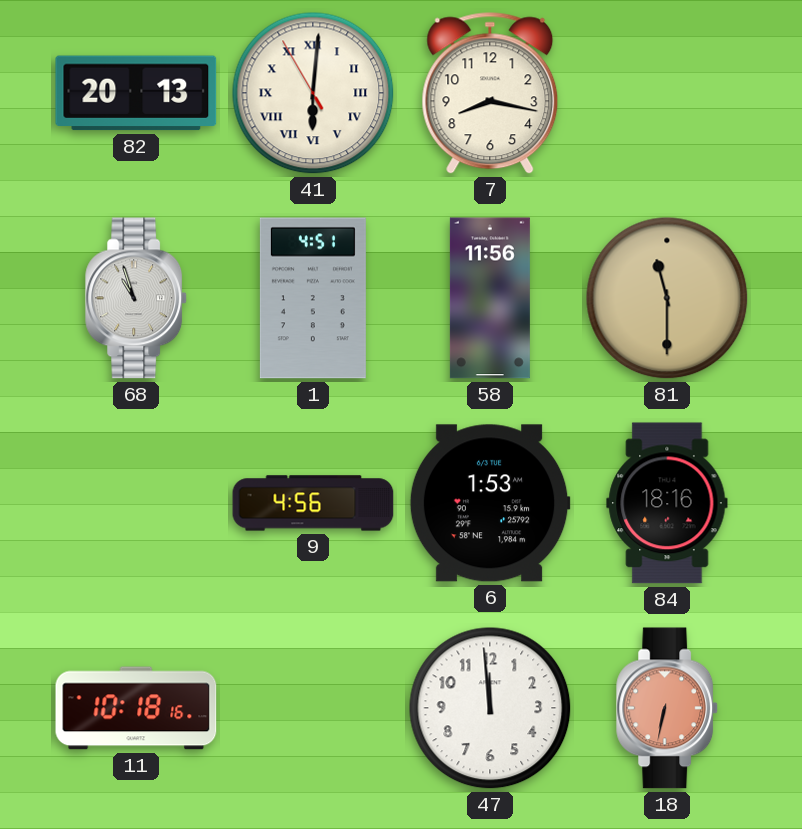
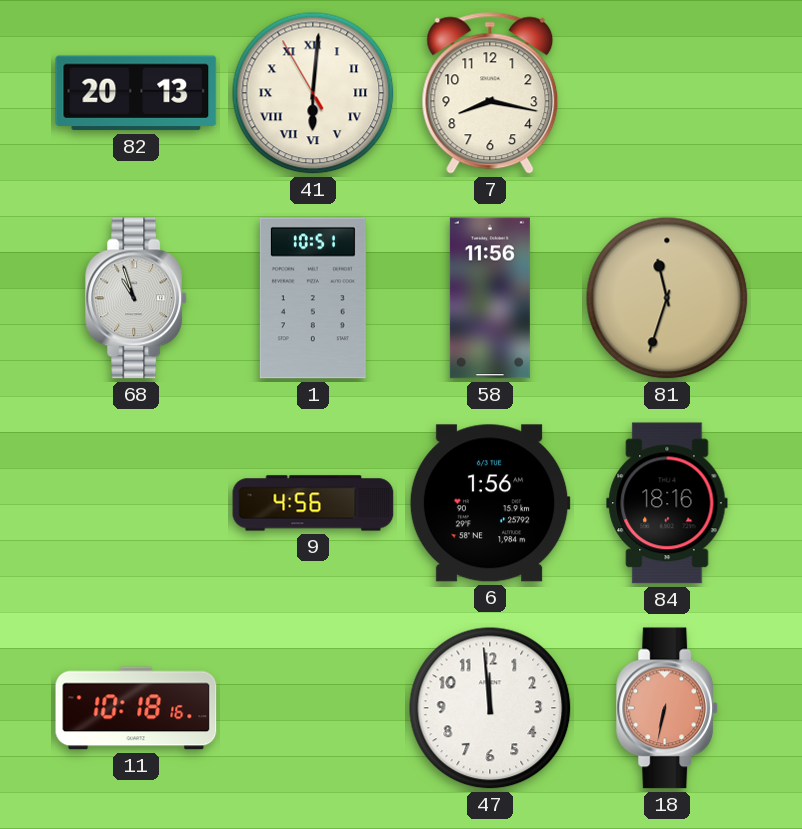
1: 4:51 -> 10:51
81: 11:30 -> 11:33
6: 1:53 -> 1:56
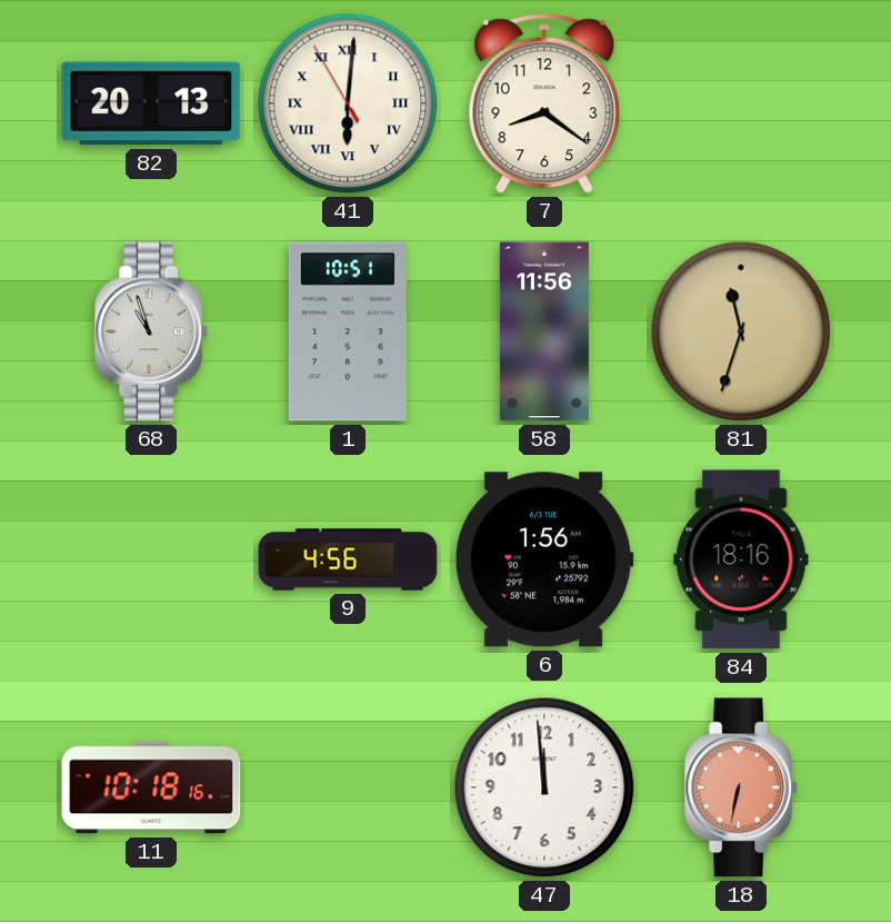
7: 8:17 -> 8:21
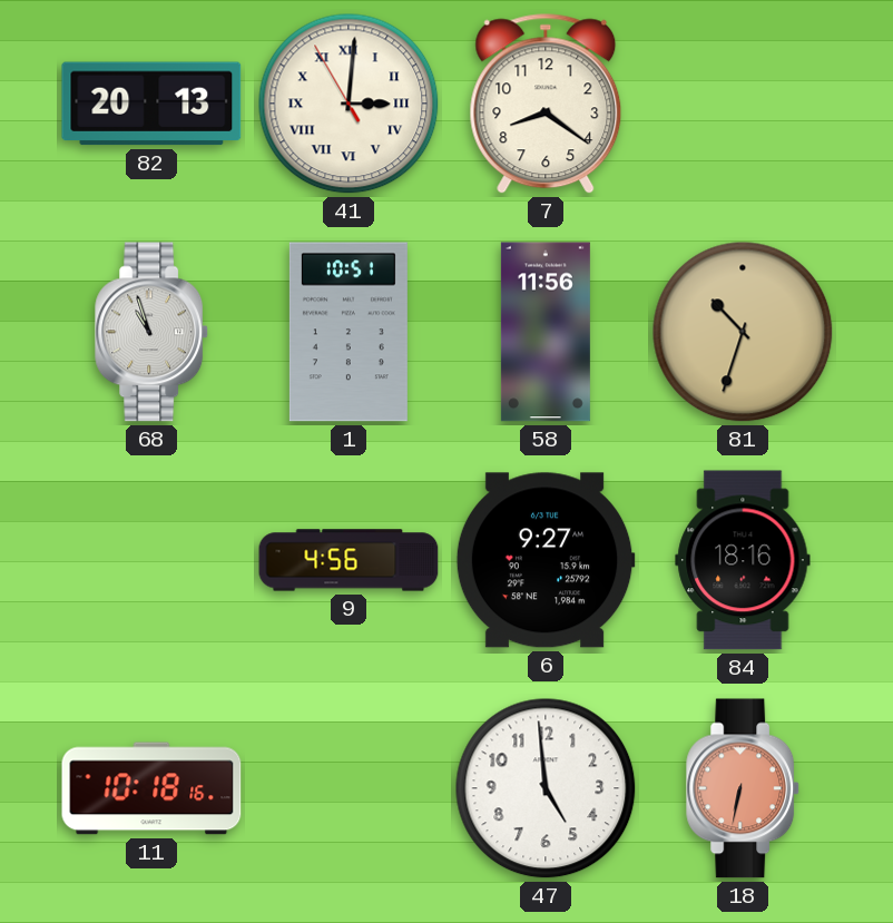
41: 6:00 -> 3:00
81: 11:33 -> 10:33
6: 1:56 -> 9:27
47: 11:59 -> 4:59
